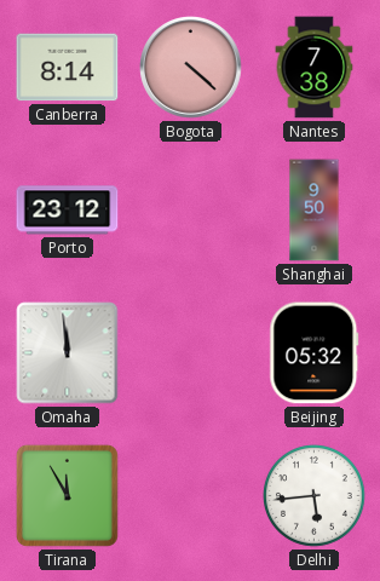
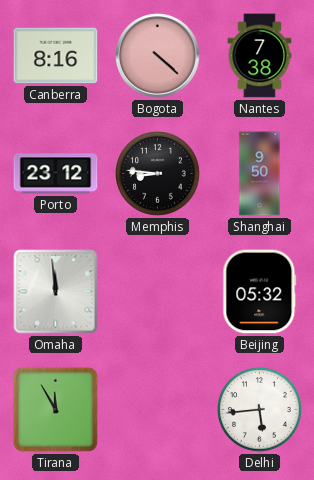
Canberra: 8:14 -> 8:16
Memphis: none -> 8:46
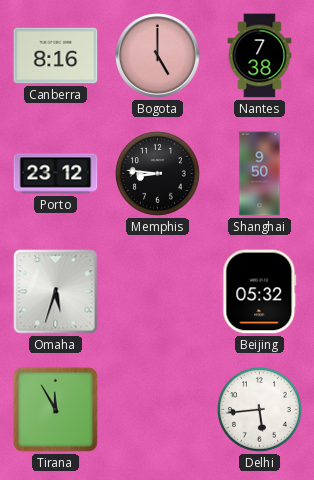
Bogota: 4:22 -> 5:00
Omaha: 11:59 -> 5:33
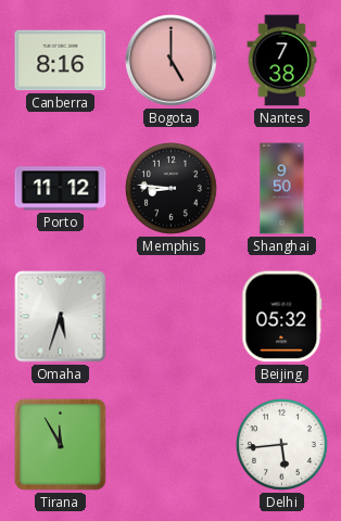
Porto: 23:12 -> 11:12
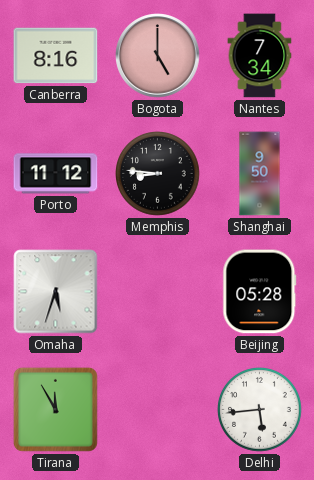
Nantes: 7:38 -> 7:34
Beijing: 05:32 -> 05:28
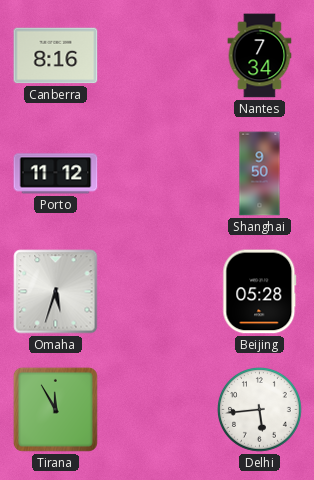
Bogota: 5:00 -> none
Memphis: 8:46 -> none
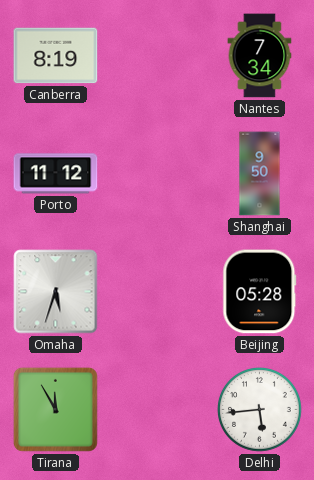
Canberra: 8:16 -> 8:19
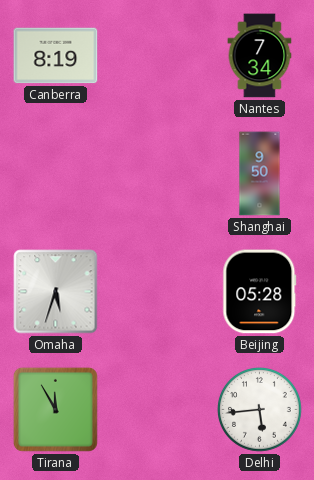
Porto: 11:12 -> none
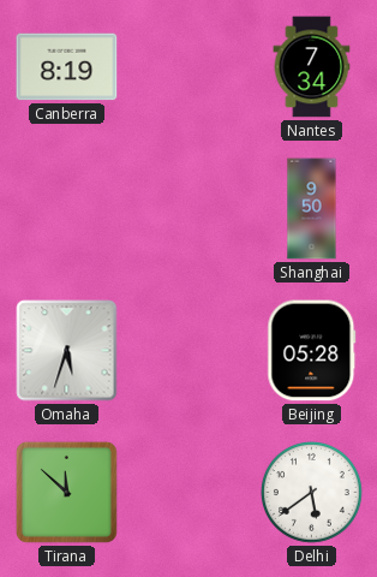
Tirana: 11:55 -> 11:52
Delhi: 5:44 -> 5:39
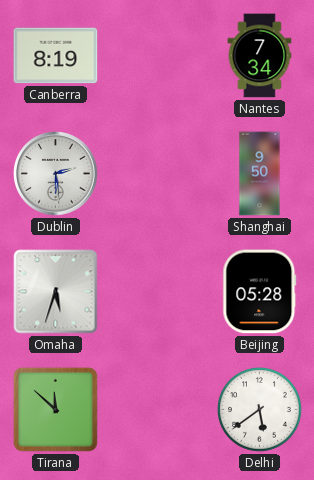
Dublin: none -> 2:29
